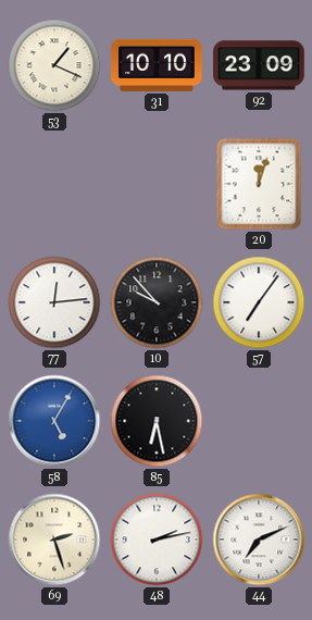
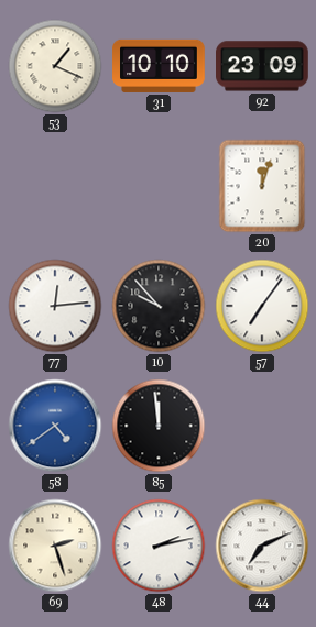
58: 5:05 -> 4:39
85: 6:28 -> 11:59
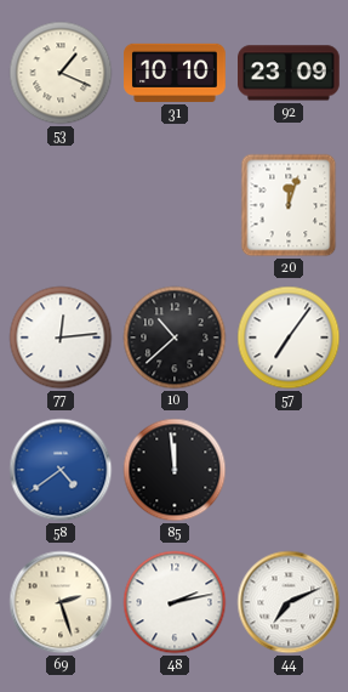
10: 9:53 -> 10:38
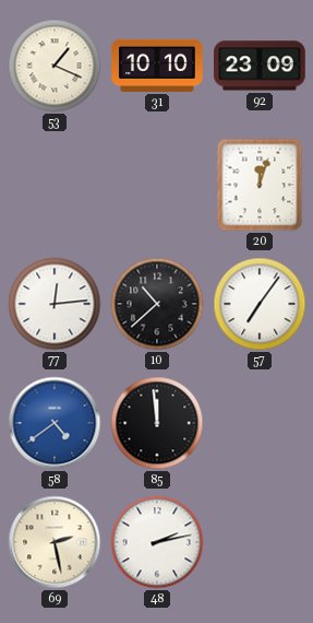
69: 2:27 -> 2:28
44: 7:11 -> none
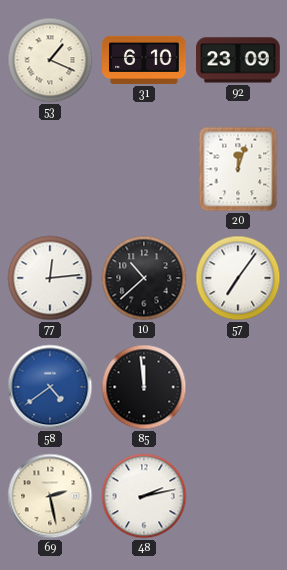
31: 10:10 -> 6:10
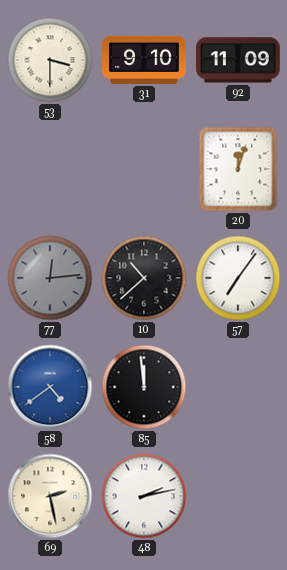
53: 1:19 -> 3:30
31: 6:10 -> 9:10
92: 23:09 -> 11:09
77 dial: white -> grey
